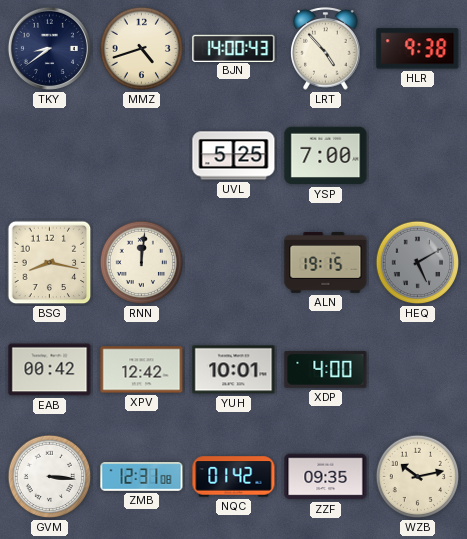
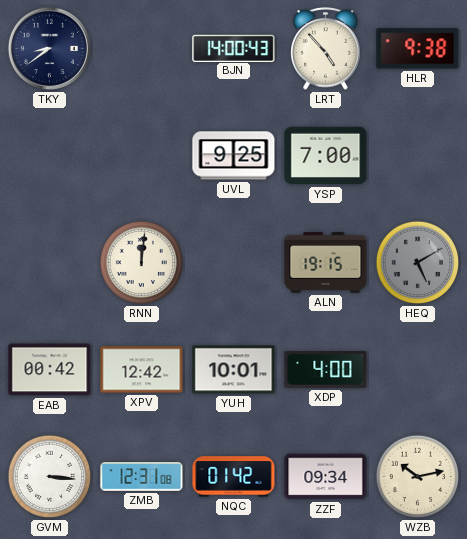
MMZ: 4:42 -> none
UVL: 5:25 -> 9:25
BSG: 8:17 -> none
ZZF: 09:35 -> 09:34
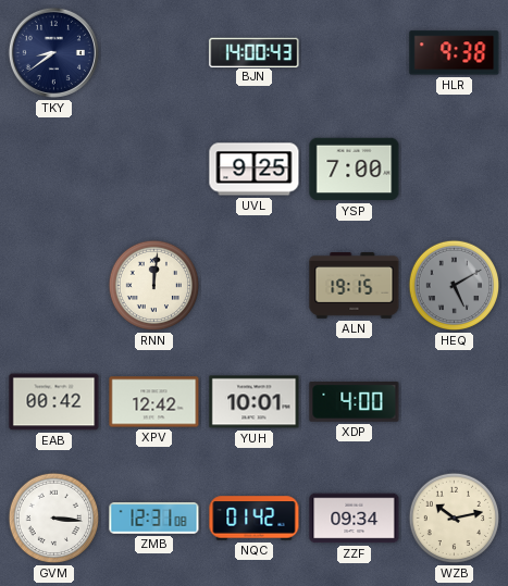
LRT: 4:53 -> none
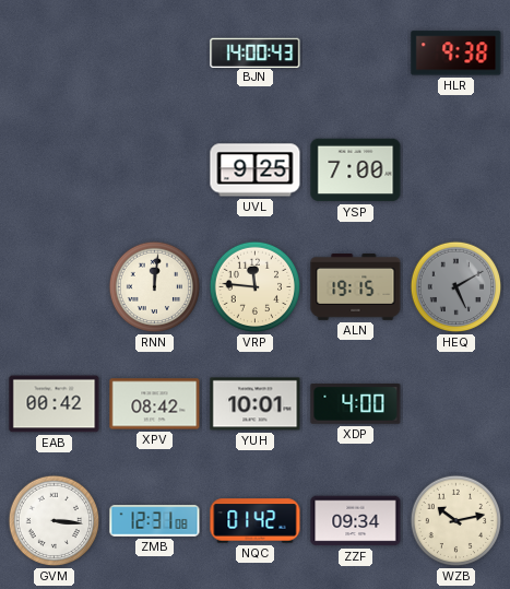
TKY: 8:39 -> none
VRP: none -> 11:46
XPV: 12:42 -> 08:42
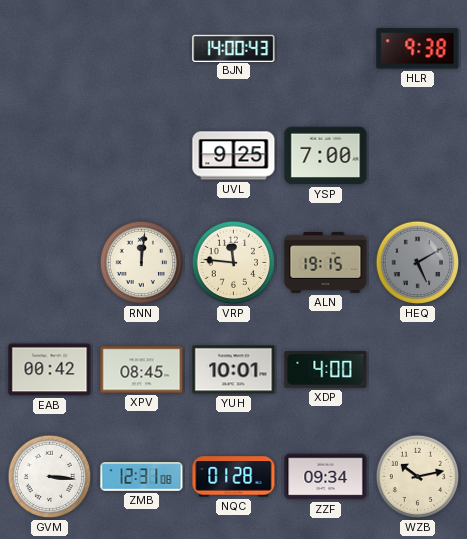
XPV: 08:42 -> 08:45
NQC: 01:42 -> 01:28
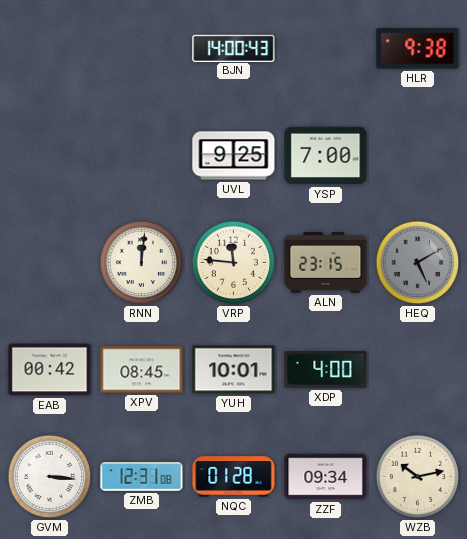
ALN: 19:15 -> 23:15
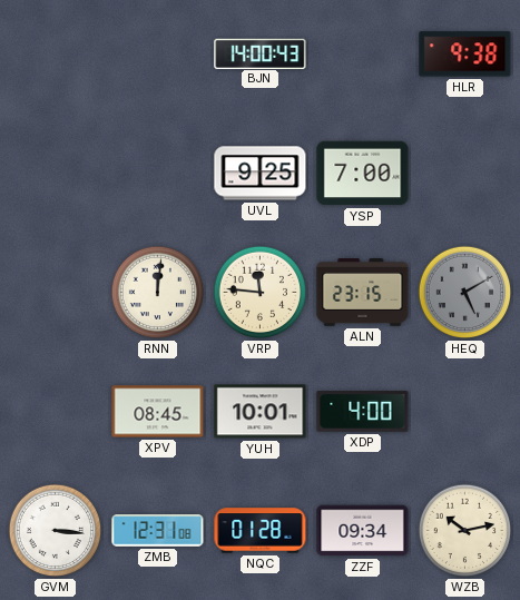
EAB: 00:42 -> none
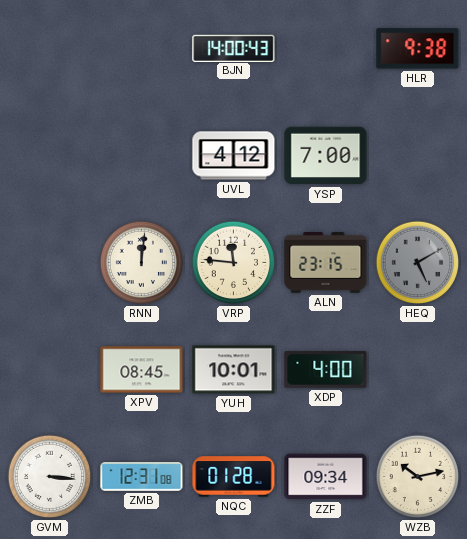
UVL: 9:25 -> 4:12
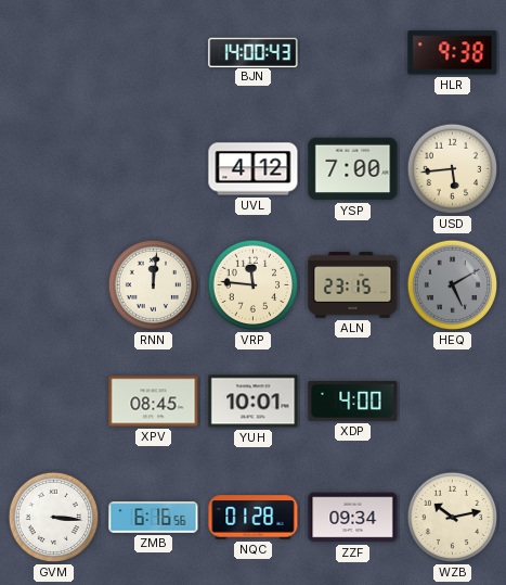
USD: none -> 5:44
ZMB: 12:31 -> 6:16
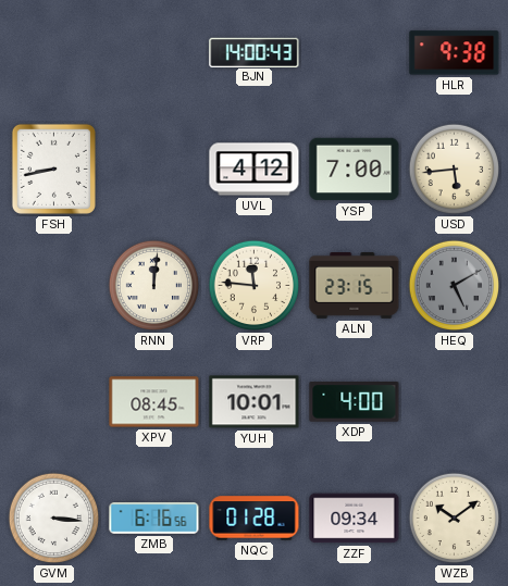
FSH: none -> 8:43
WZB: 10:13 -> 10:09
